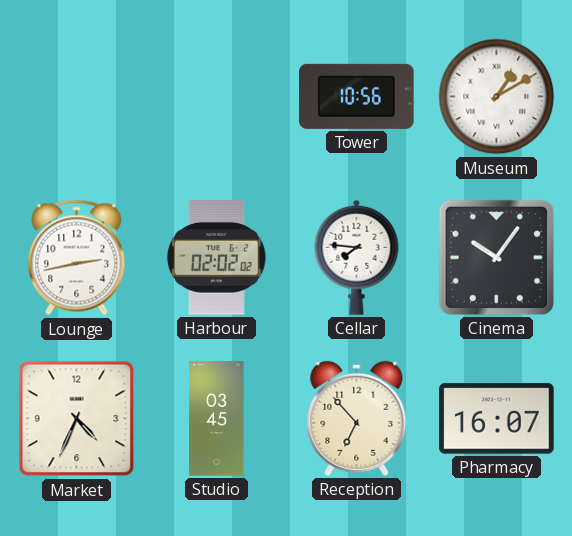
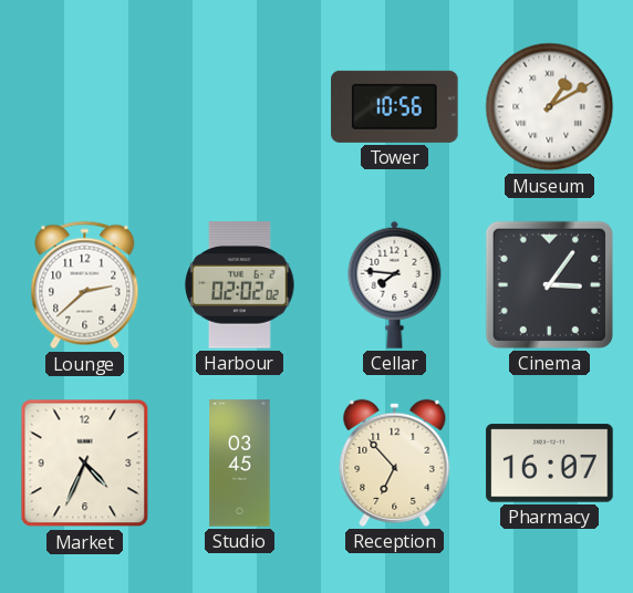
Lounge: 2:43 -> 2:38
Cinema: 10:06 -> 3:06
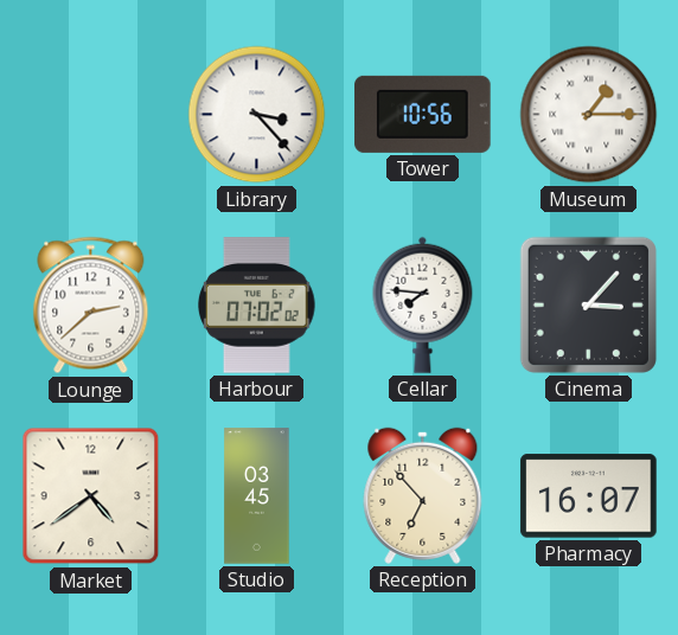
Library: none -> 3:23
Museum: 1:10 -> 1:15
Harbour: 02:02 -> 07:02
Cinema: 3:06 -> 3:07
Market: 4:34 -> 4:39
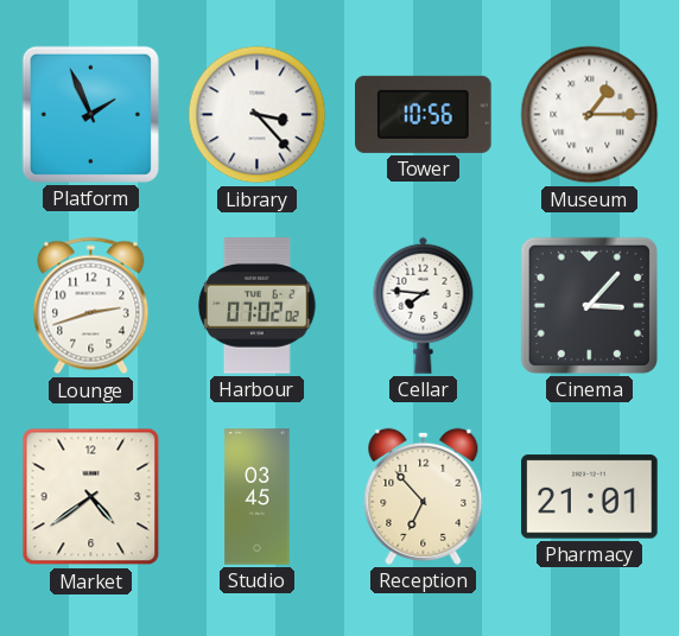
Platform: none -> 1:56
Lounge: 2:38 -> 2:42
Pharmacy: 16:07 -> 21:01
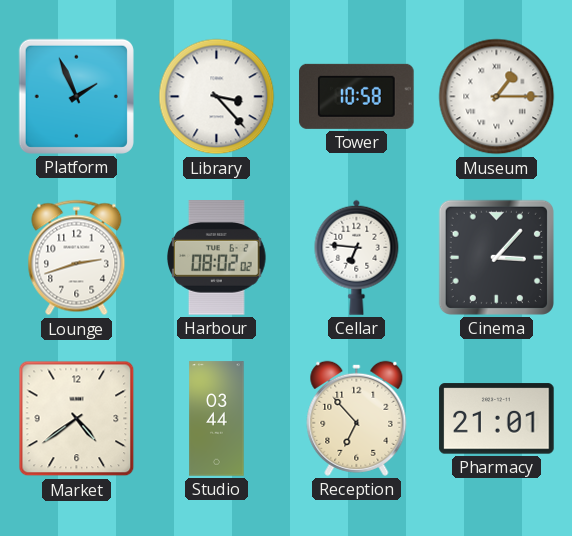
Tower: 10:56 -> 10:58
Harbour: 07:02 -> 08:02
Cellar: 7:46 -> 6:46
Studio: 03:45 -> 03:44
